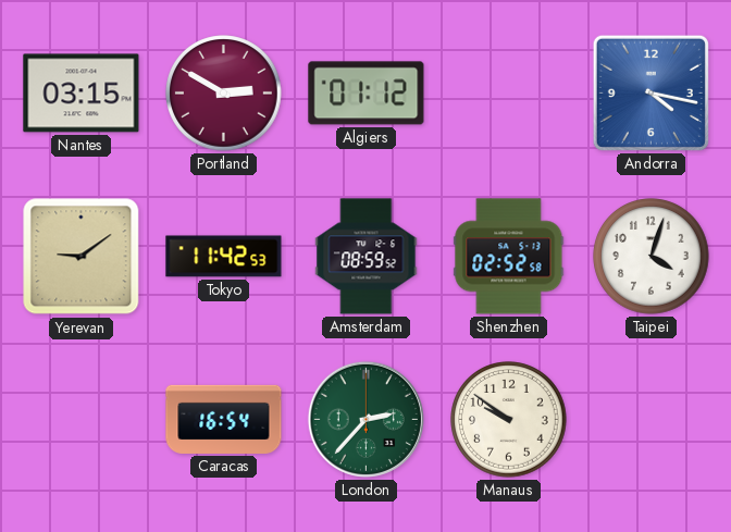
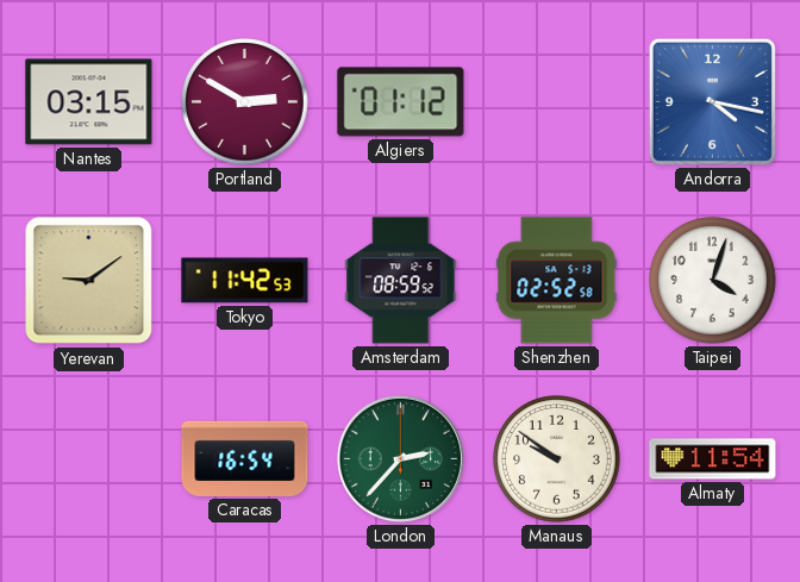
Almaty: none -> 11:54
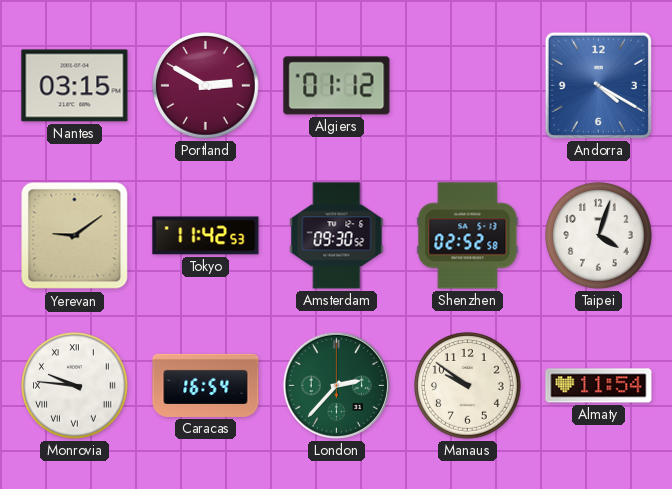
Andorra: 4:17 -> 4:20
Amsterdam: 08:59 -> 09:30
Monrovia: none -> 9:46
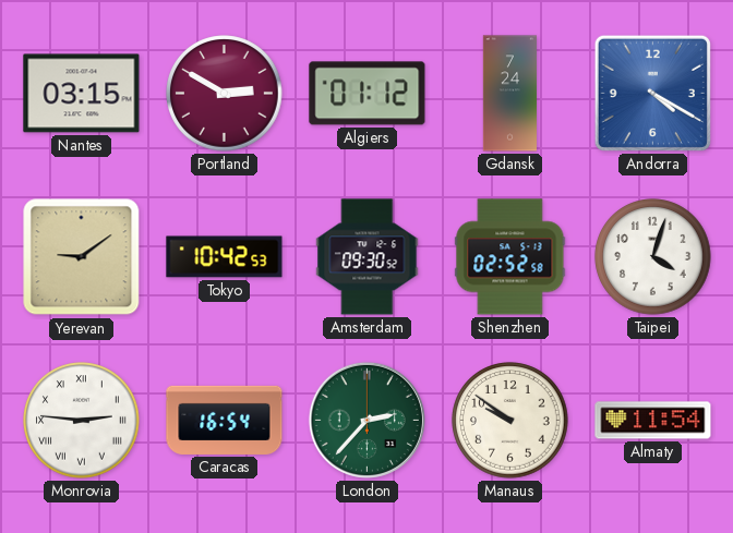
Gdansk: none -> 7:24
Tokyo: 11:42 -> 10:42
Monrovia: 9:46 -> 2:46
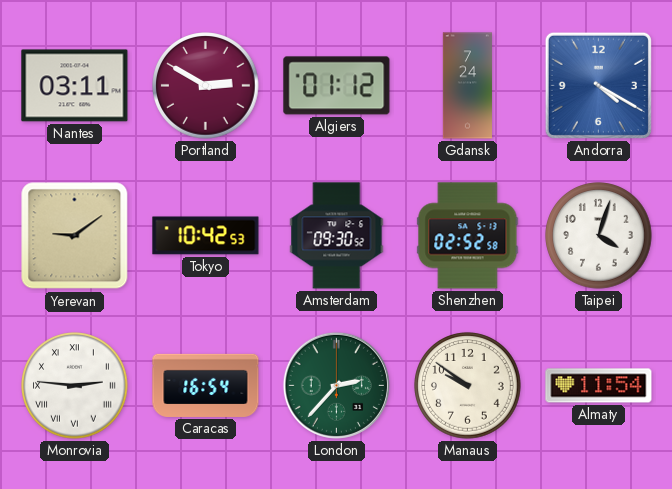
Nantes: 03:15 -> 03:11
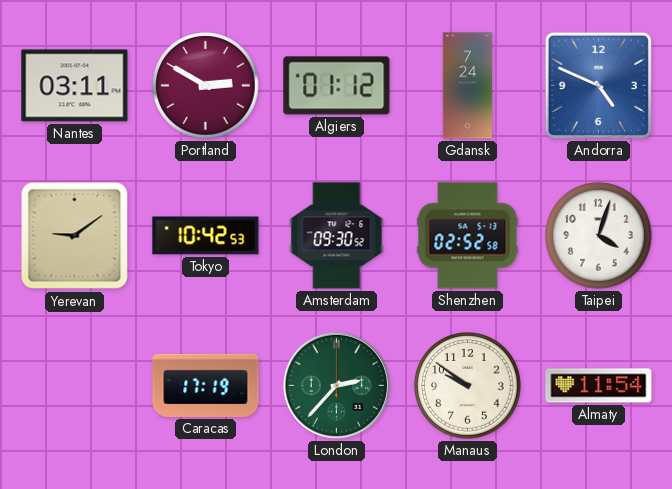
Andorra: 4:20 -> 4:49
Monrovia: 2:46 -> none
Caracas: 16:54 -> 17:19
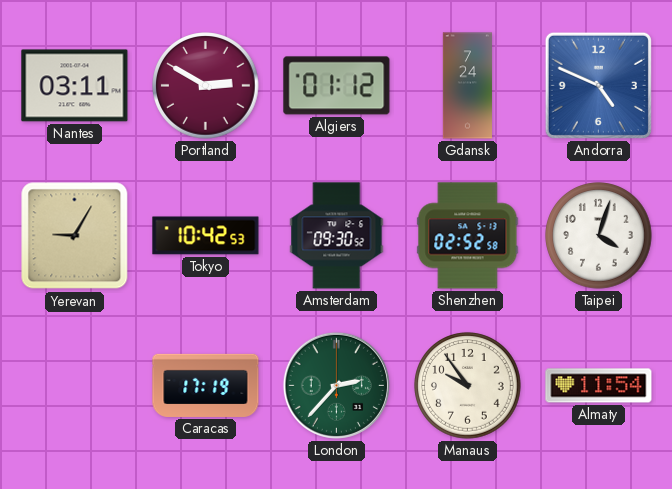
Yerevan: 9:09 -> 9:05
Manaus: 9:51 -> 9:54
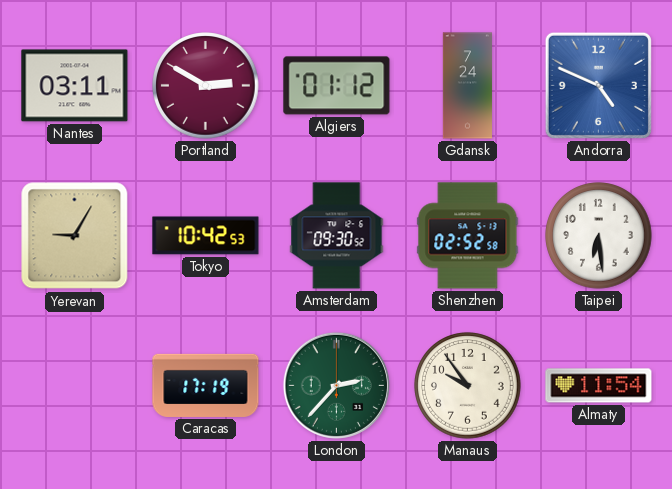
Taipei: 4:03 -> 6:29
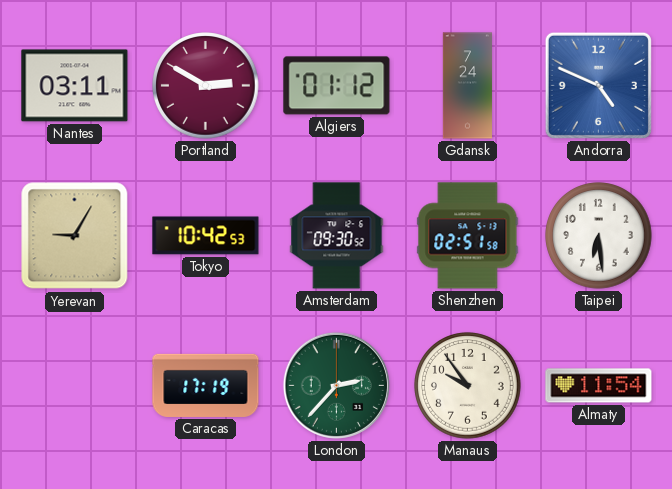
Shenzhen: 02:52 -> 02:51
